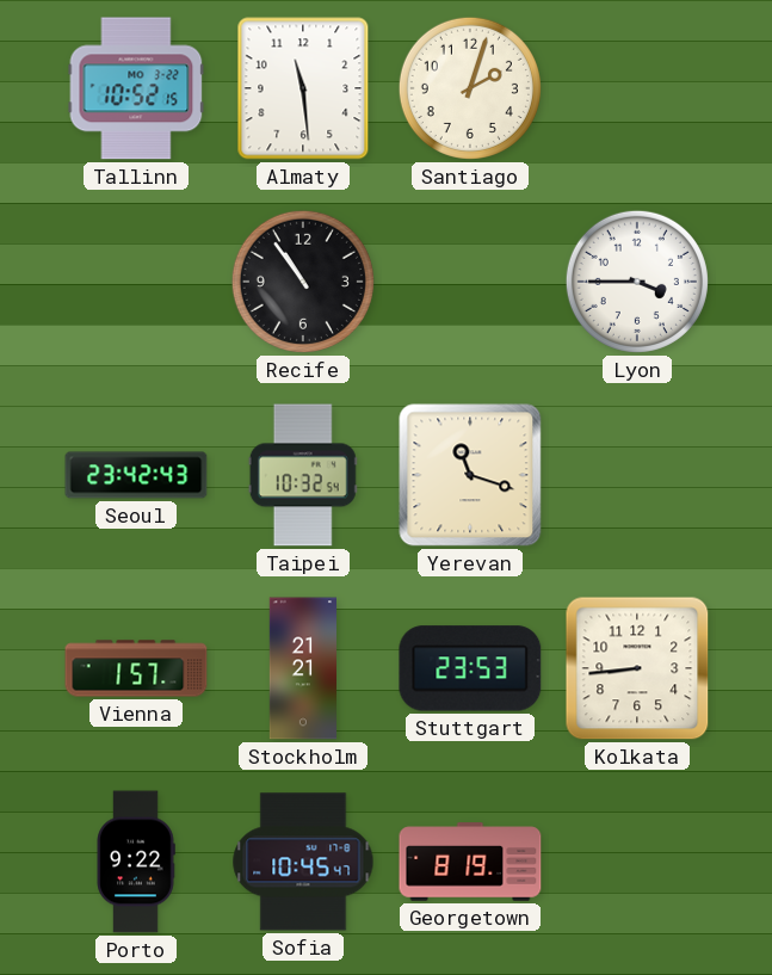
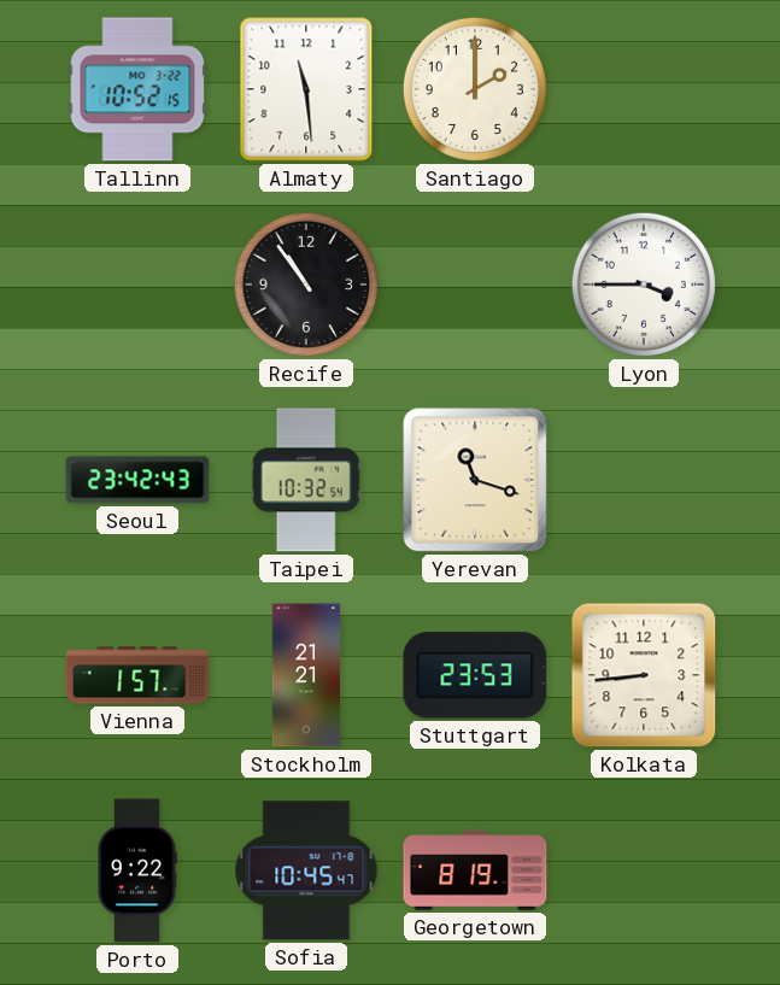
Santiago: 2:03 -> 2:00
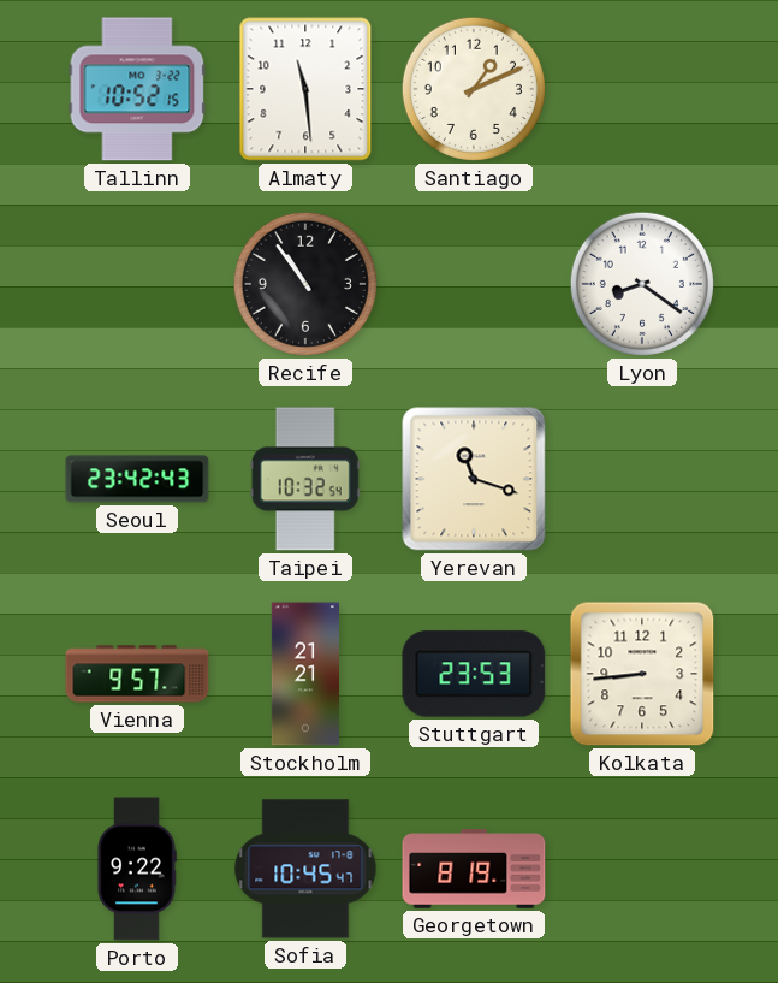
Santiago: 2:00 -> 1:11
Lyon: 3:45 -> 8:21
Vienna: 1:57 -> 9:57
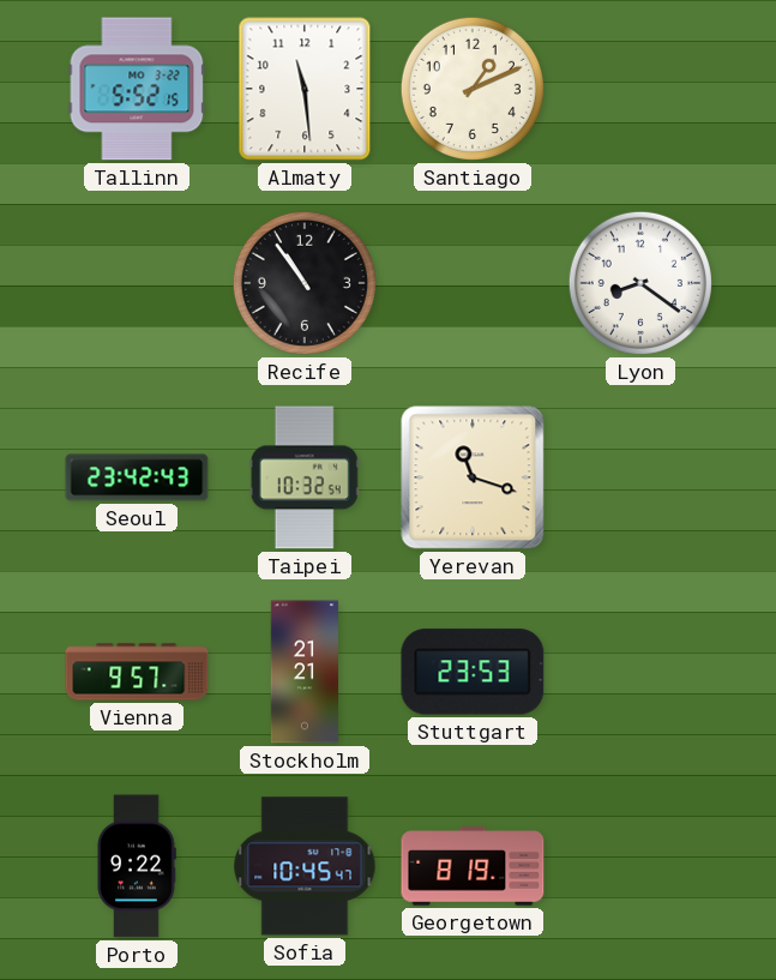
Tallinn: 10:52 -> 5:52
Kolkata: 8:44 -> none
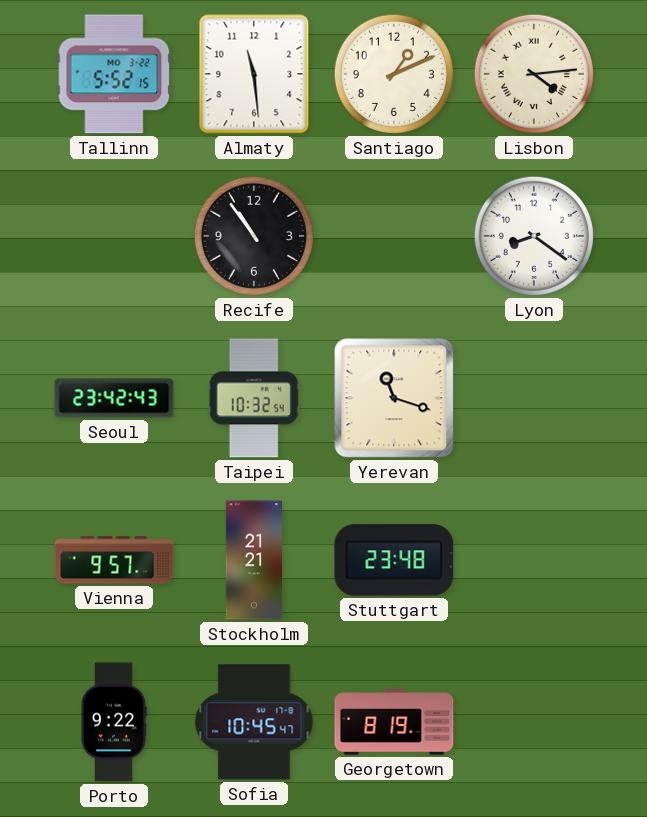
Lisbon: none -> 4:14
Stuttgart: 23:53 -> 23:48
